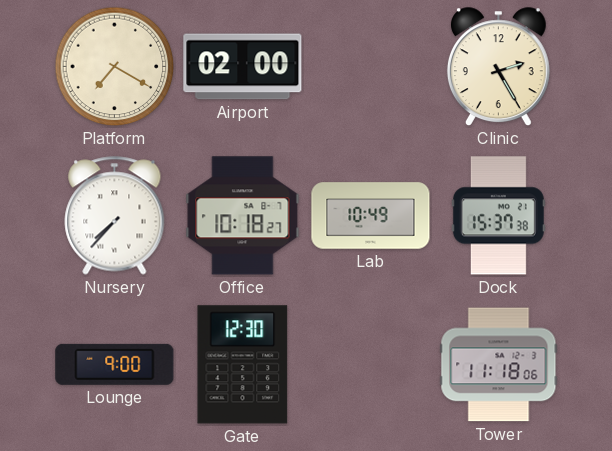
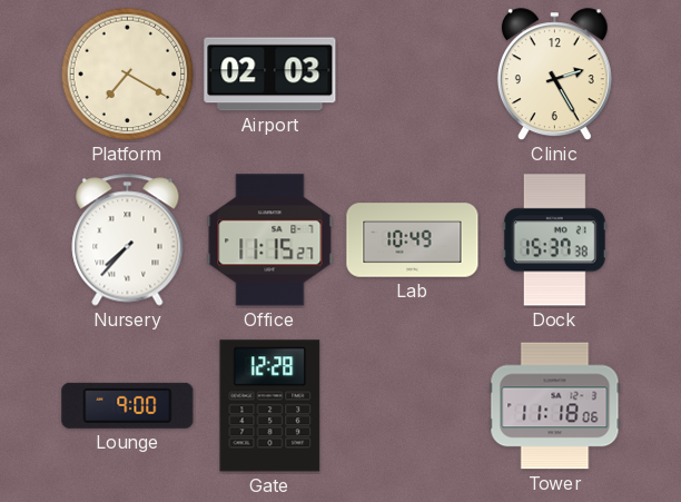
Airport: 02:00 -> 02:03
Office: 10:18 -> 11:15
Gate: 12:30 -> 12:28
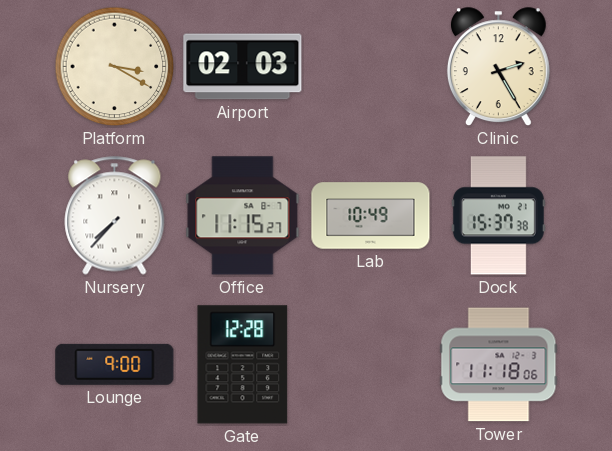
Platform: 7:20 -> 3:20
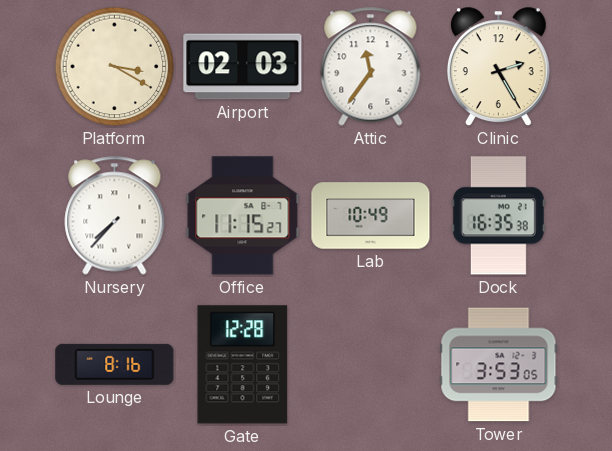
Attic: none -> 11:36
Dock: 15:37 -> 16:35
Lounge: 9:00 -> 8:16
Tower: 11:18 -> 3:53
